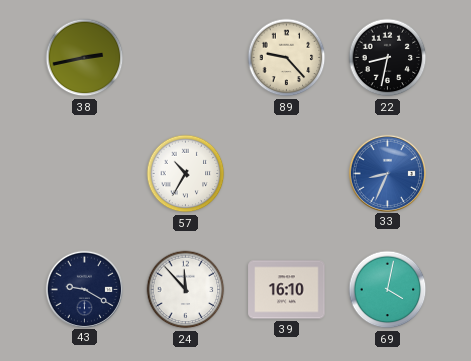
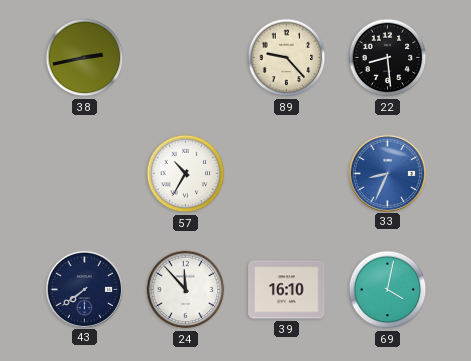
22: 8:32 -> 8:29
43: 9:20 -> 7:39
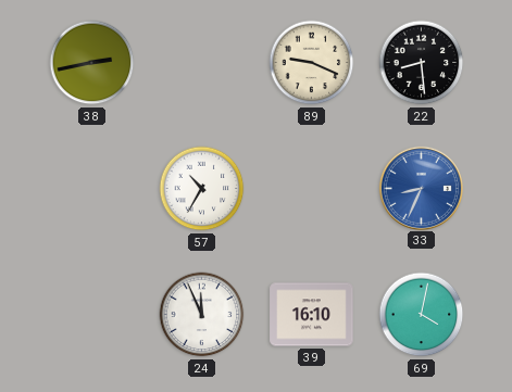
89: 9:23 -> 9:19
43: 7:39 -> none
24: 11:53 -> 11:56
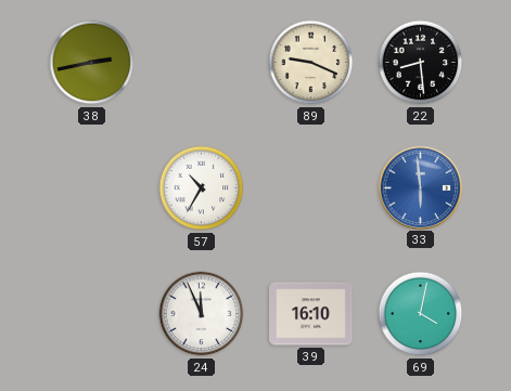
33: 8:34 -> 5:59
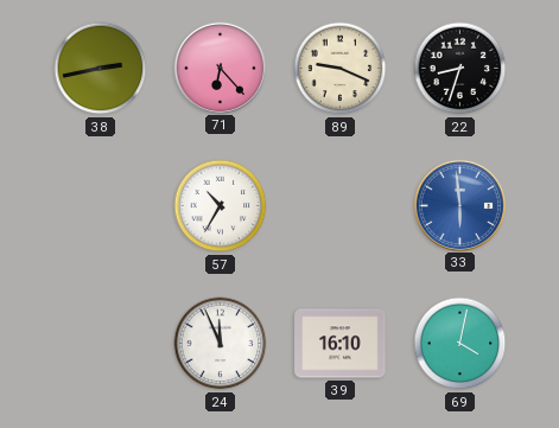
71: none -> 6:23
22: 8:29 -> 8:33
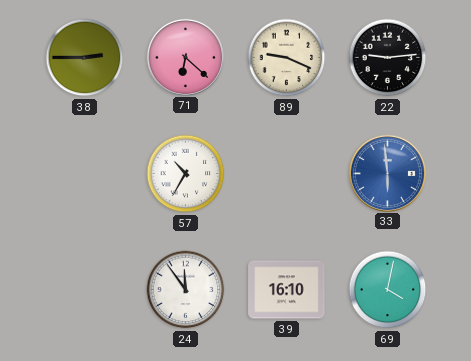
38: 2:43 -> 2:45
71: 6:23 -> 6:22
22: 8:33 -> 9:14
24: 11:56 -> 11:54
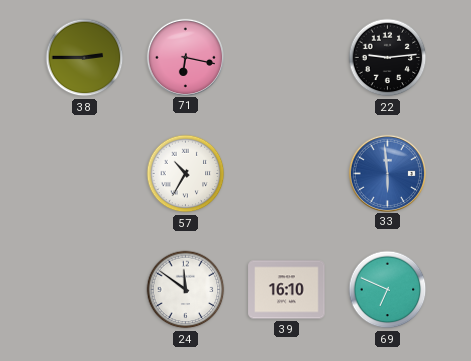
71: 6:22 -> 6:17
89: 9:19 -> none
24: 11:54 -> 11:51
69: 4:02 -> 6:49
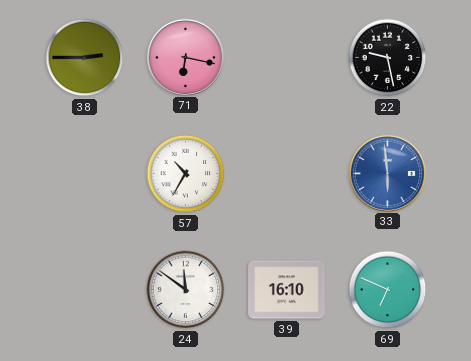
22: 9:14 -> 9:28
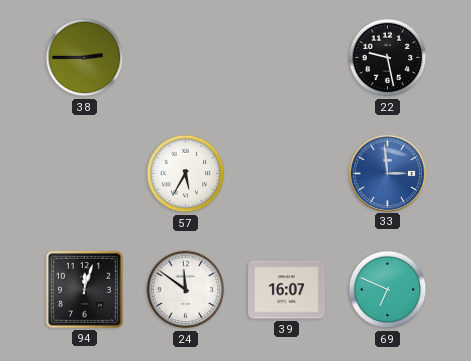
71: 6:17 -> none
57: 10:35 -> 5:35
33: 5:59 -> 2:59
94: none -> 12:03
39: 16:10 -> 16:07
